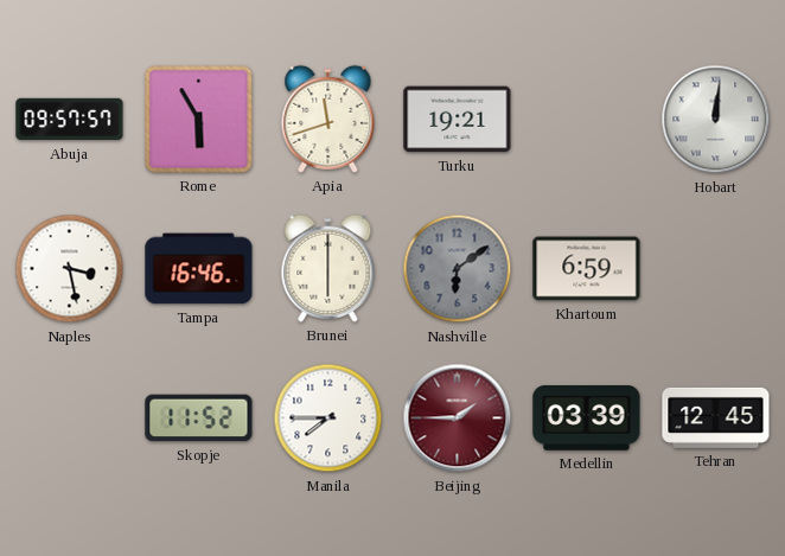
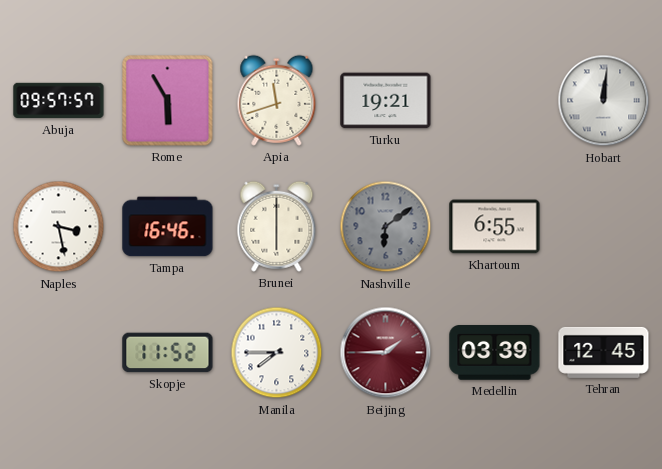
Khartoum: 6:59 -> 6:55
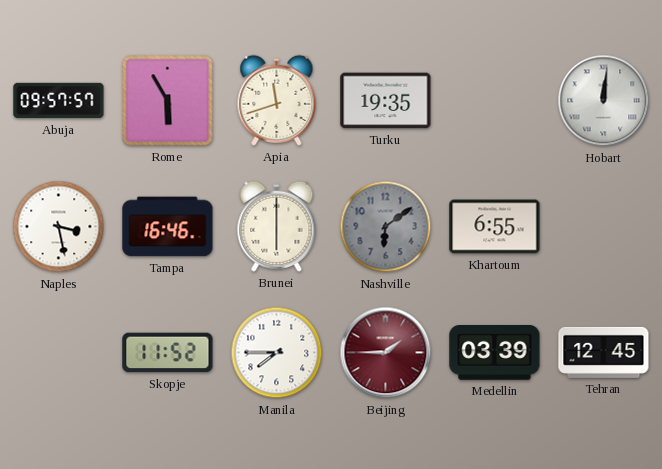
Turku: 19:21 -> 19:35
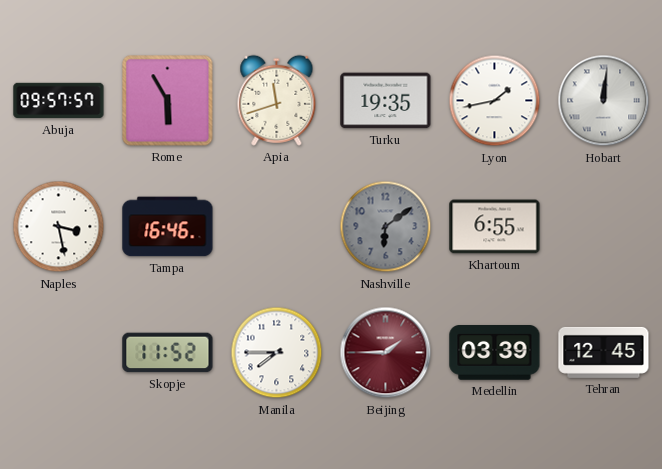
Lyon: none -> 1:43
Brunei: 6:00 -> none
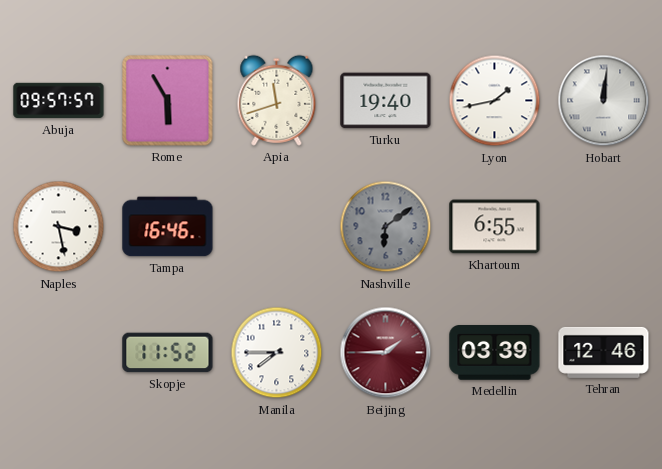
Turku: 19:35 -> 19:40
Tehran: 12:45 -> 12:46
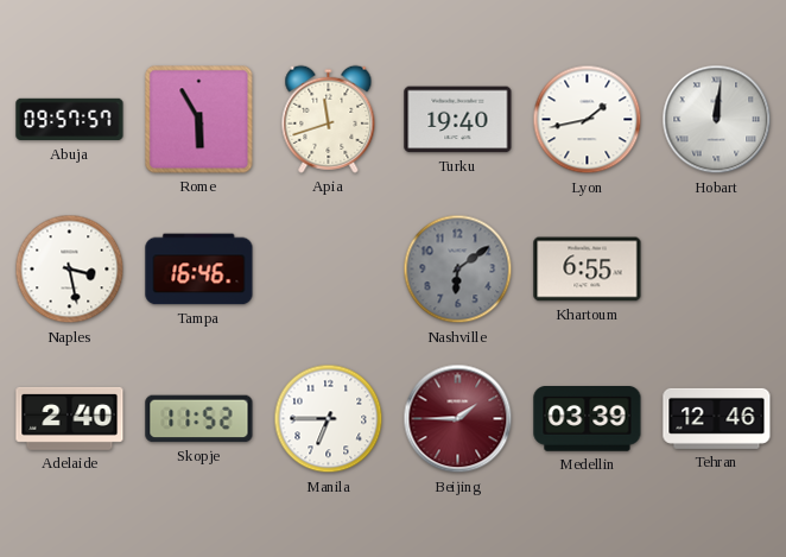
Adelaide: none -> 2:40
Manila: 7:45 -> 6:45
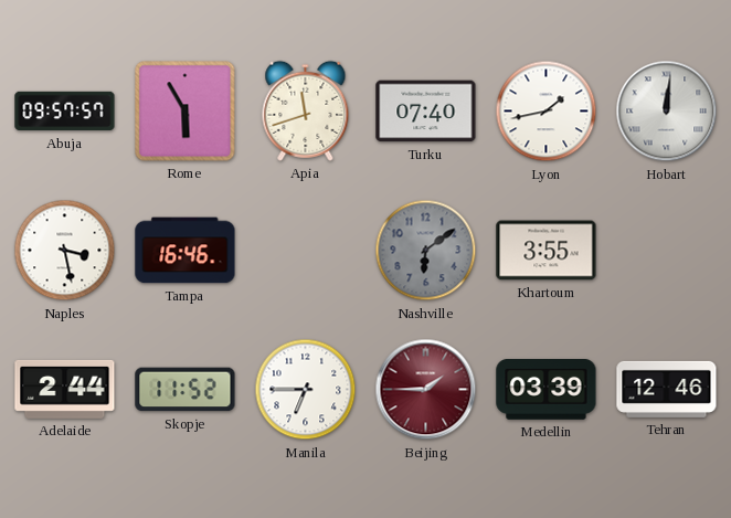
Turku: 19:40 -> 07:40
Khartoum: 6:55 -> 3:55
Adelaide: 2:40 -> 2:44
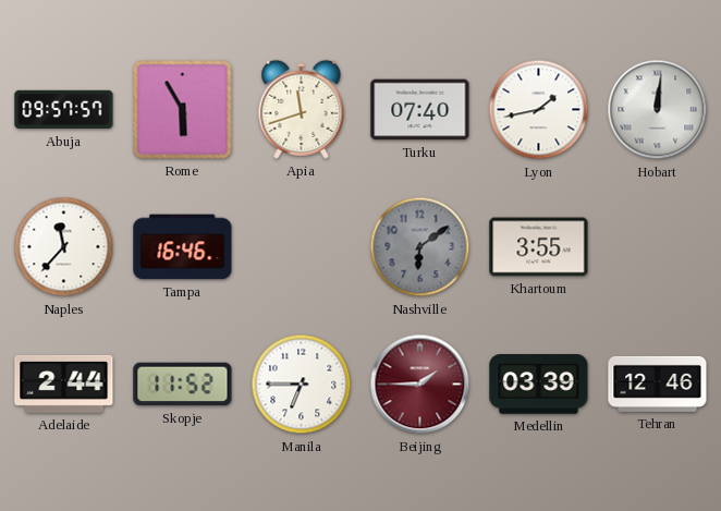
Naples: 3:28 -> 11:37
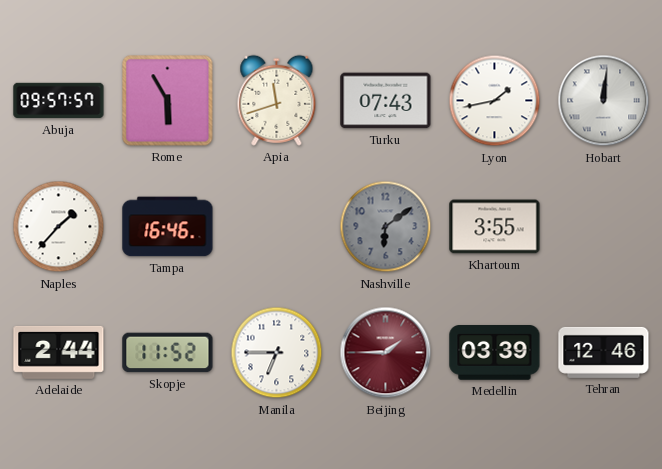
Turku: 07:40 -> 07:43
Naples: 11:37 -> 1:37
